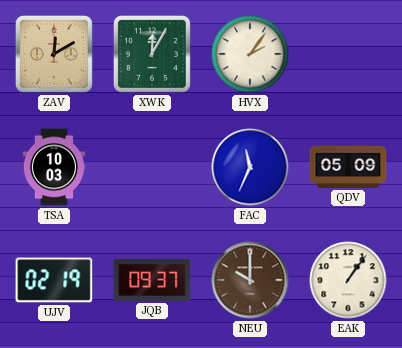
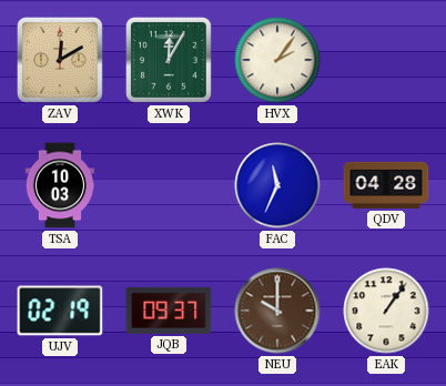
QDV: 05:09 -> 04:28
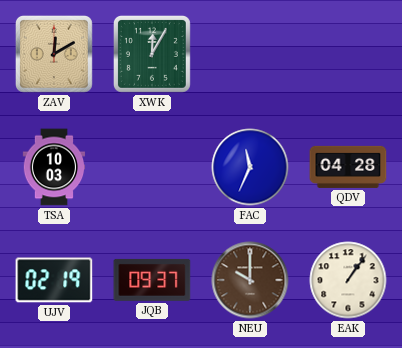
HVX: 2:06 -> none
